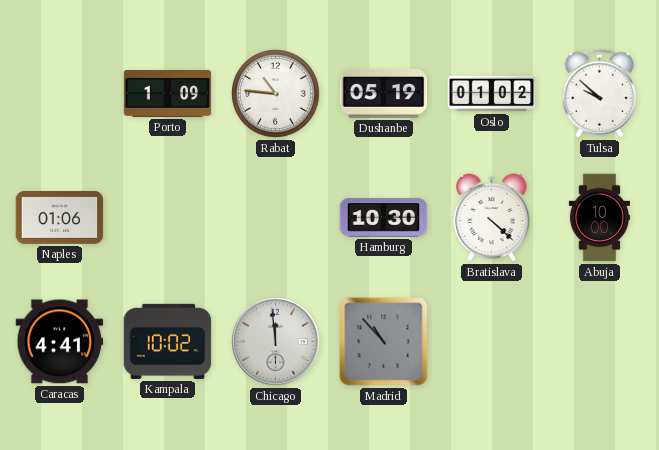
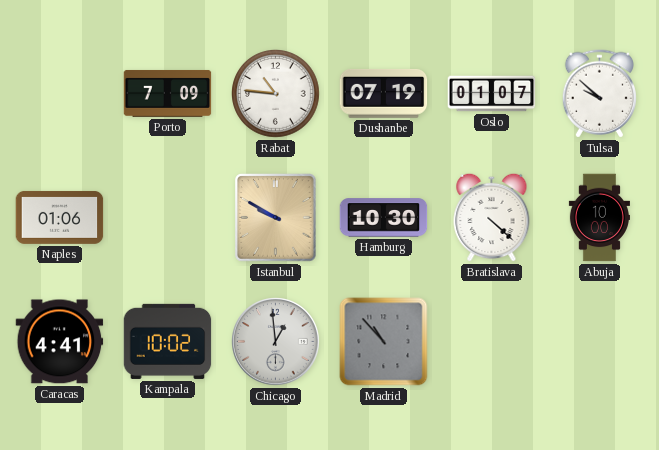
Porto: 1:09 -> 7:09
Dushanbe: 05:19 -> 07:19
Oslo: 01:02 -> 01:07
Istanbul: none -> 9:50
Chicago: 11:59 -> 12:59
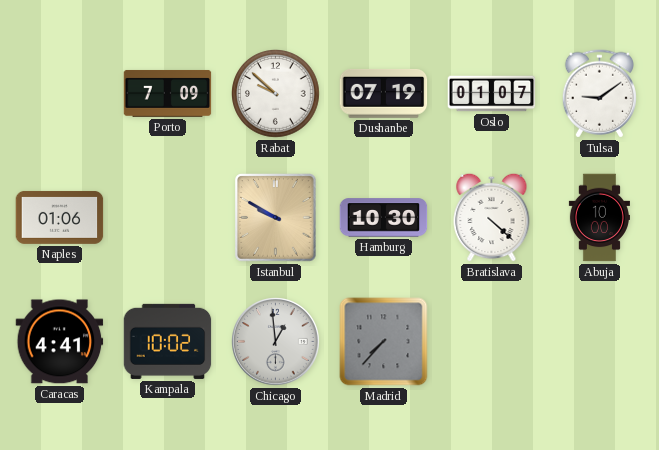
Rabat: 10:46 -> 9:52
Tulsa: 9:52 -> 9:09
Madrid: 10:53 -> 7:37
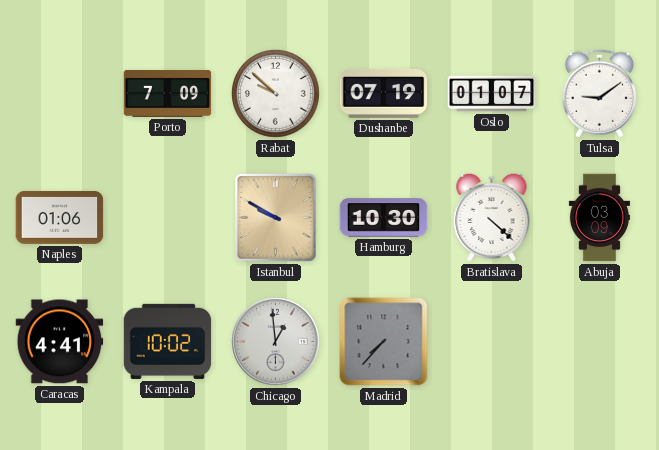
Abuja: 10:00 -> 03:09
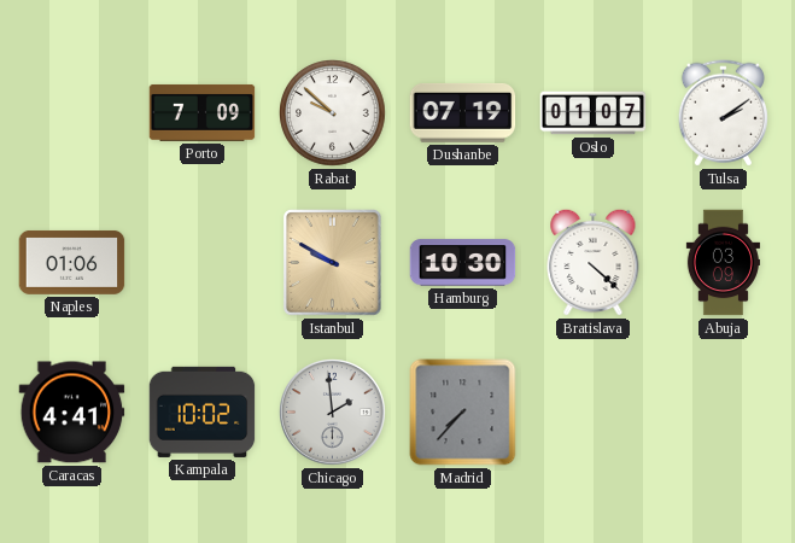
Tulsa: 9:09 -> 2:09
Chicago: 12:59 -> 1:59
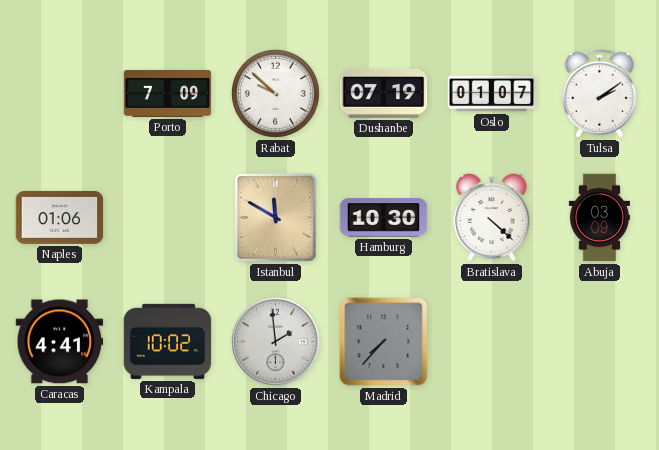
Istanbul: 9:50 -> 11:50
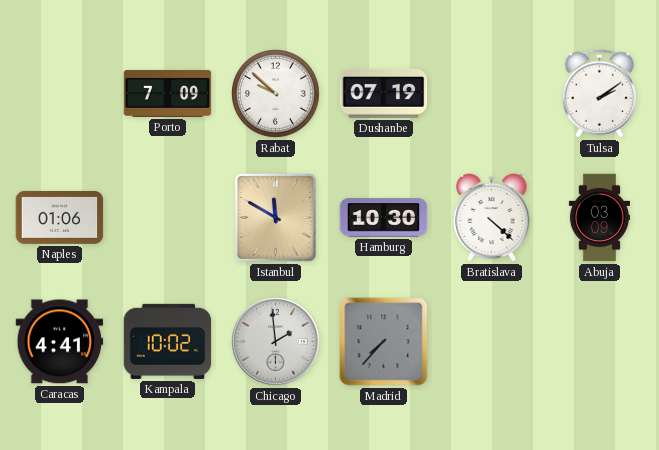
Oslo: 01:07 -> none
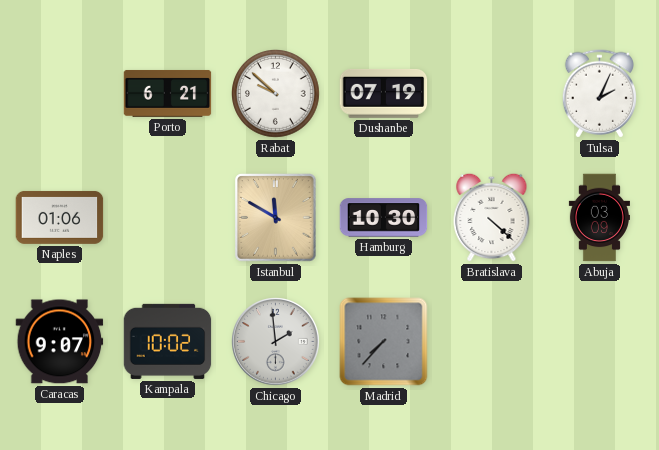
Porto: 7:09 -> 6:21
Tulsa: 2:09 -> 2:04
Caracas: 4:41 -> 9:07
